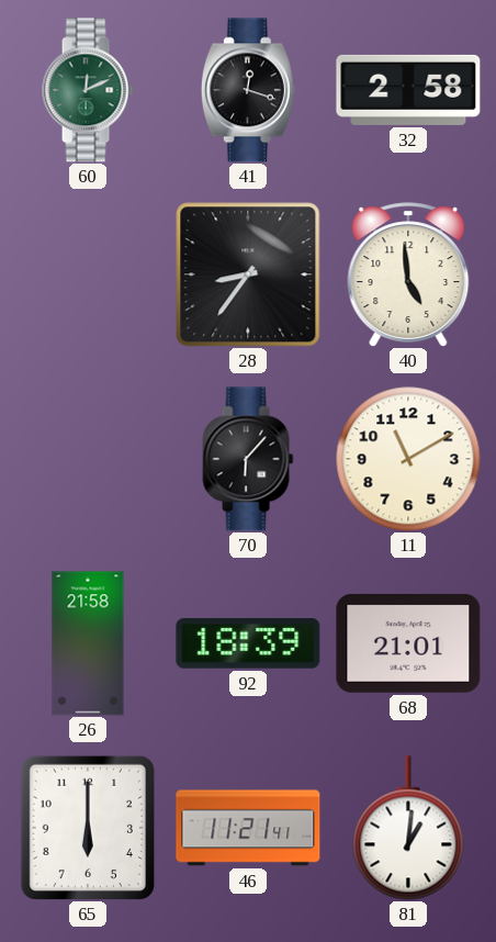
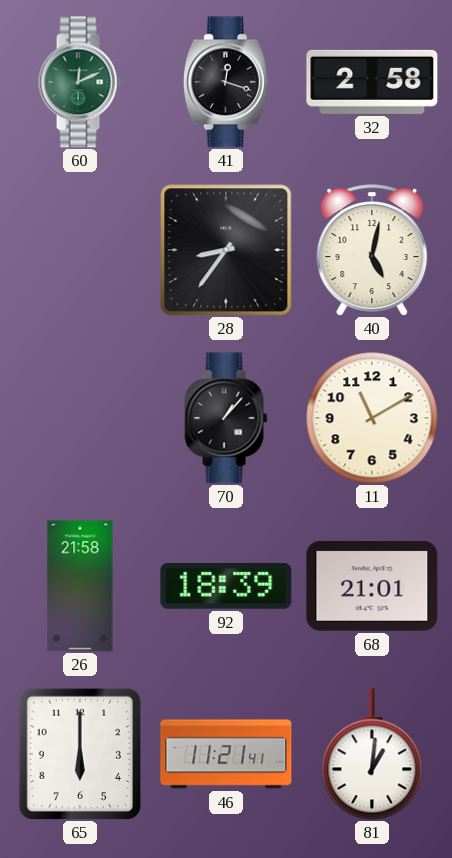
40: 4:59 -> 5:02
70: 6:07 -> 1:07
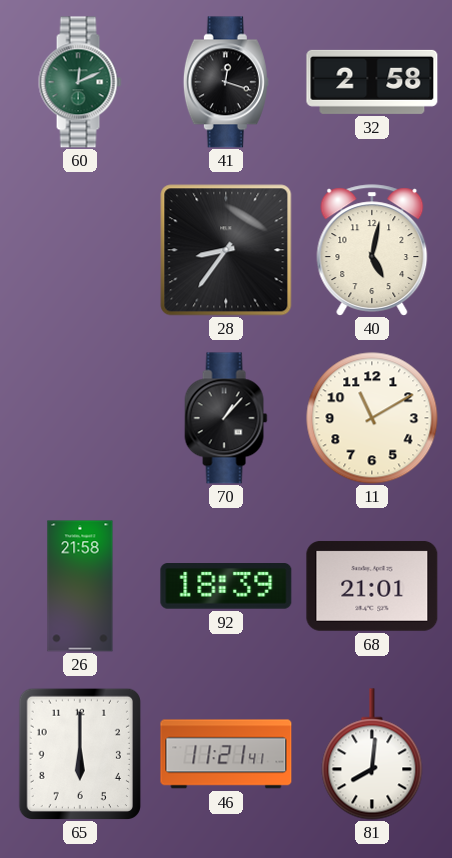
81: 1:01 -> 8:01
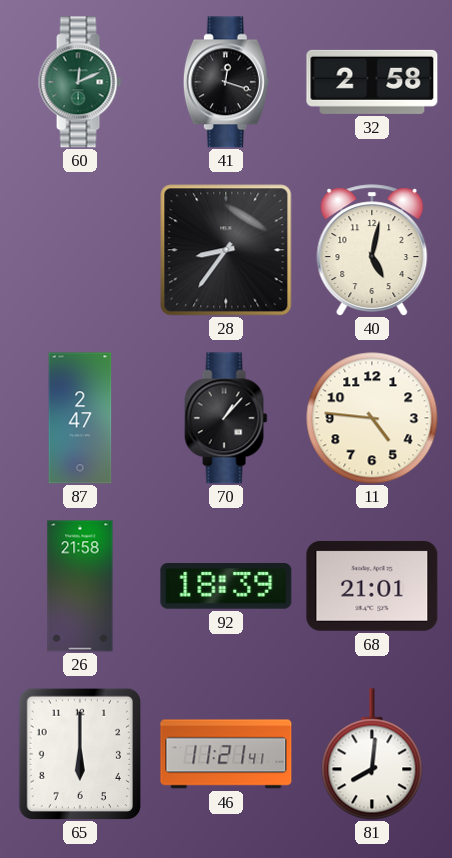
87: none -> 2:47
11: 11:10 -> 4:46
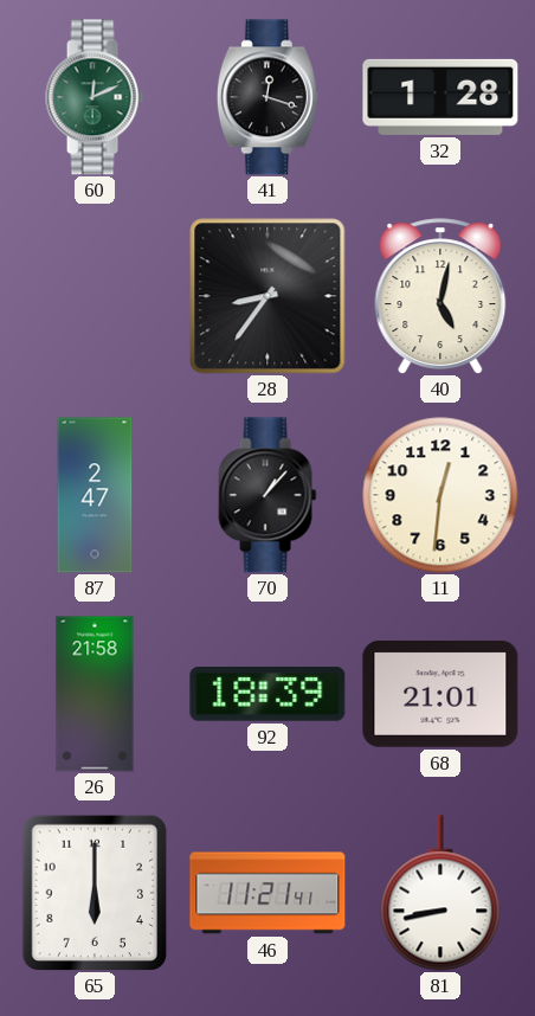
32: 2:58 -> 1:28
11: 4:46 -> 12:31
81: 8:01 -> 8:43
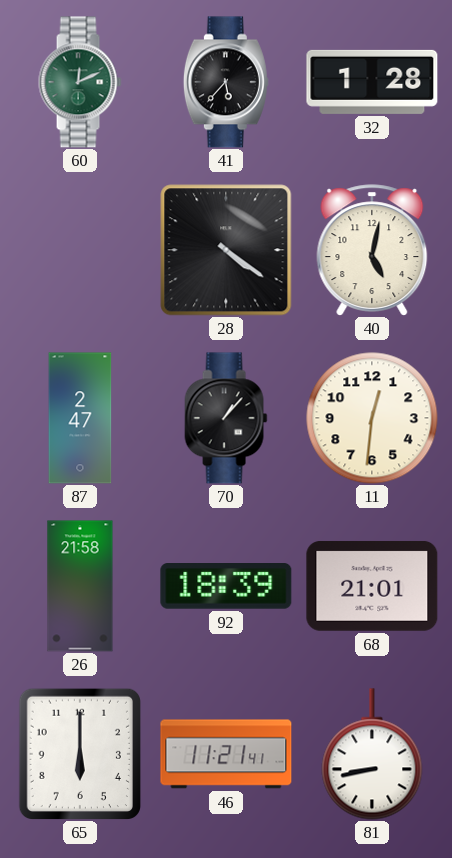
41: 12:18 -> 5:37
28: 8:36 -> 4:21
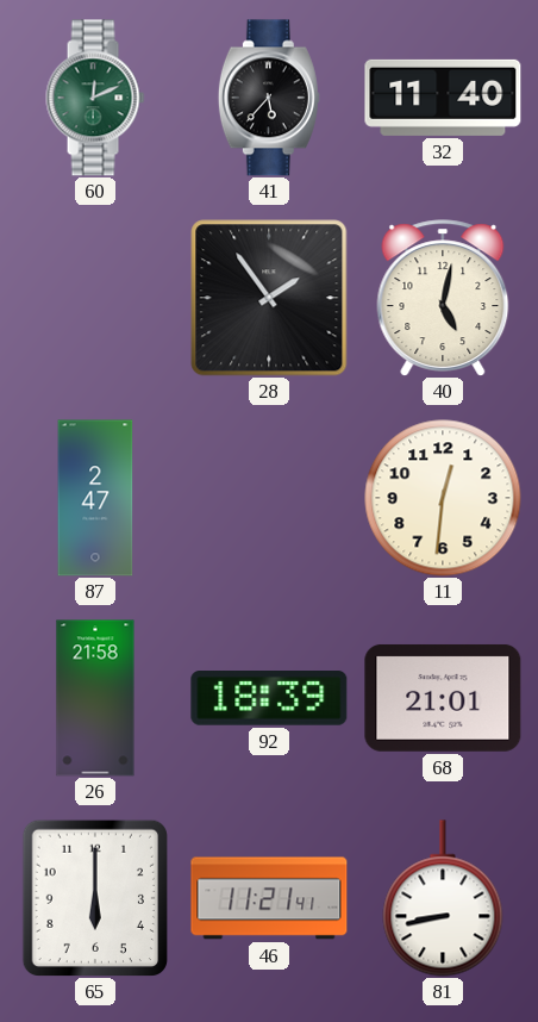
32: 1:28 -> 11:40
28: 4:21 -> 1:54
70: 1:07 -> none
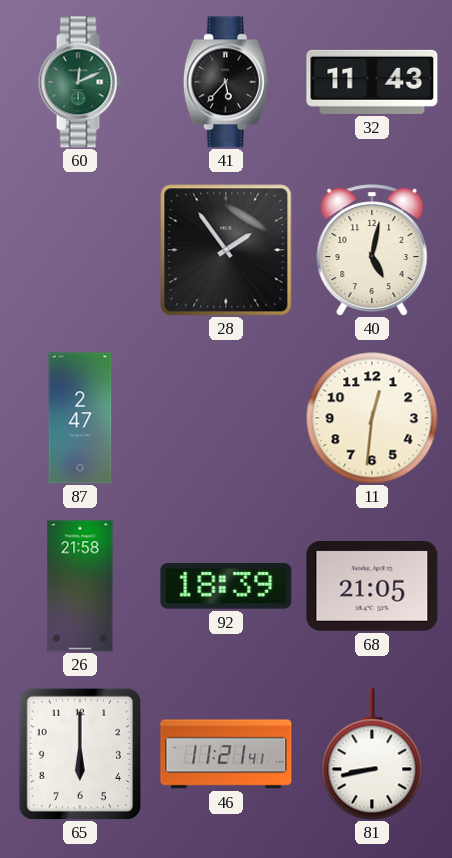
32: 11:40 -> 11:43
68: 21:01 -> 21:05
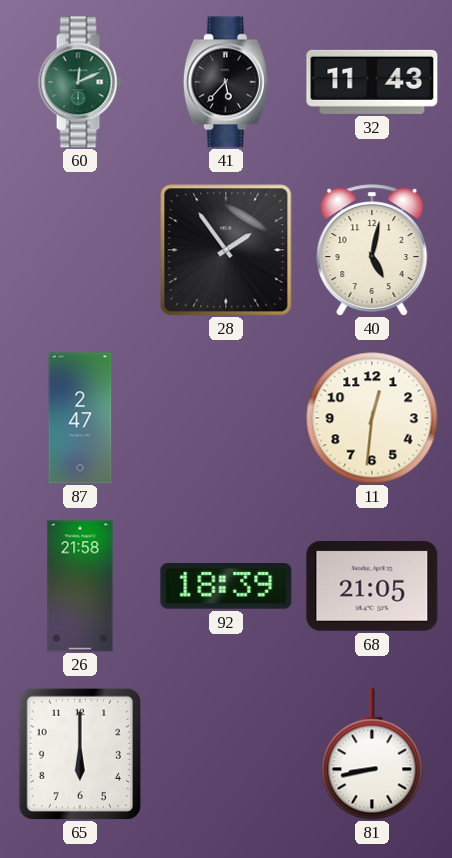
46: 11:21 -> none
